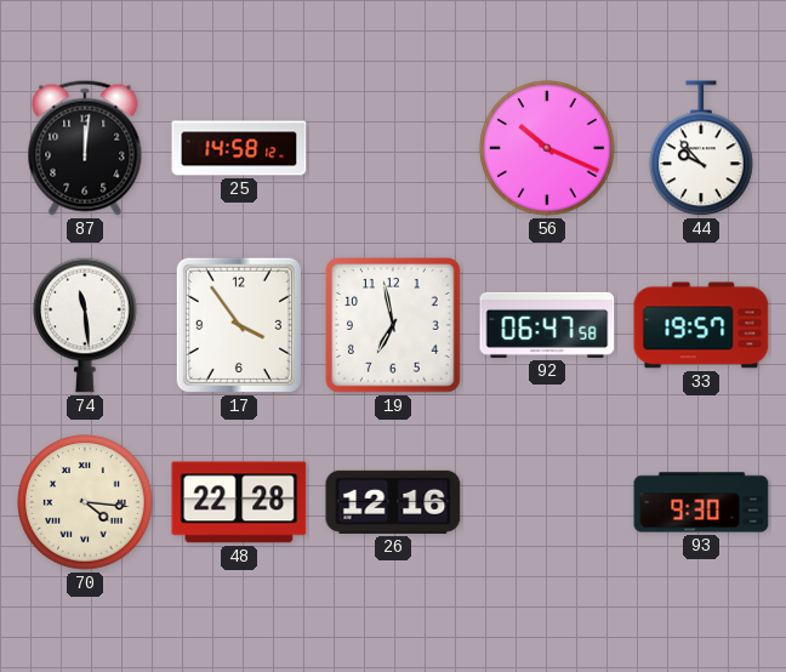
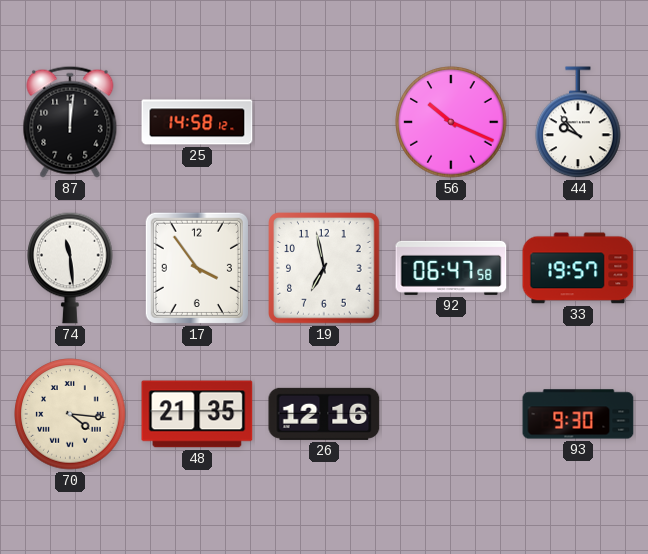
48: 22:28 -> 21:35
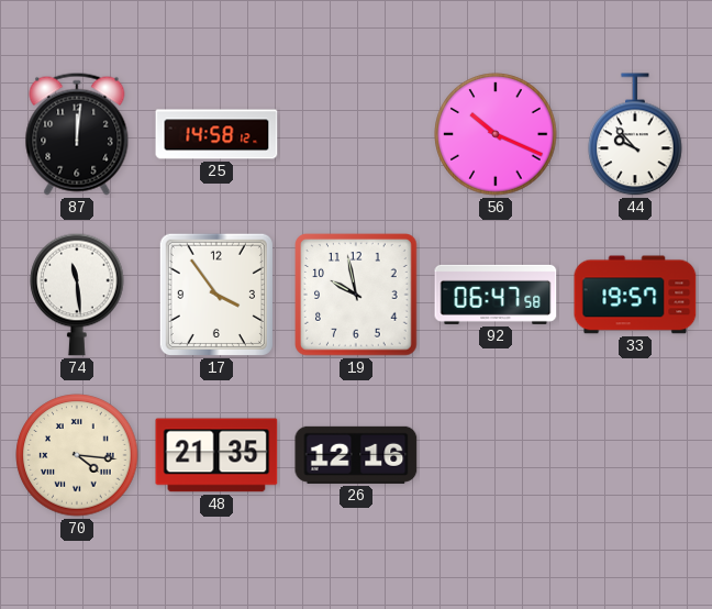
19: 6:58 -> 9:58
93: 9:30 -> none
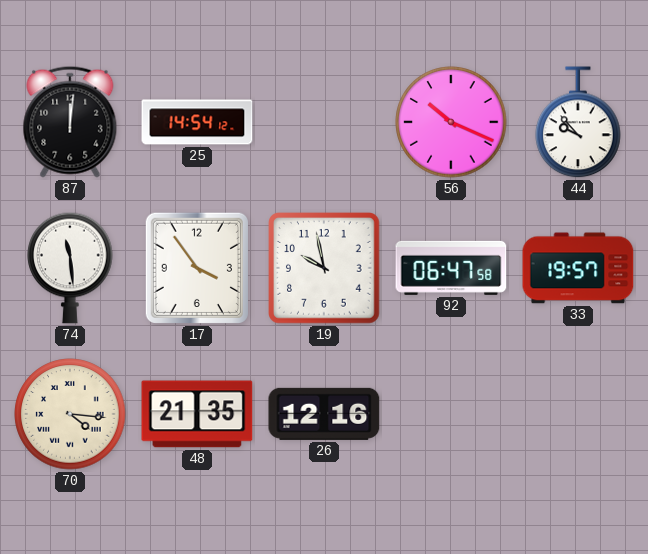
25: 14:58 -> 14:54
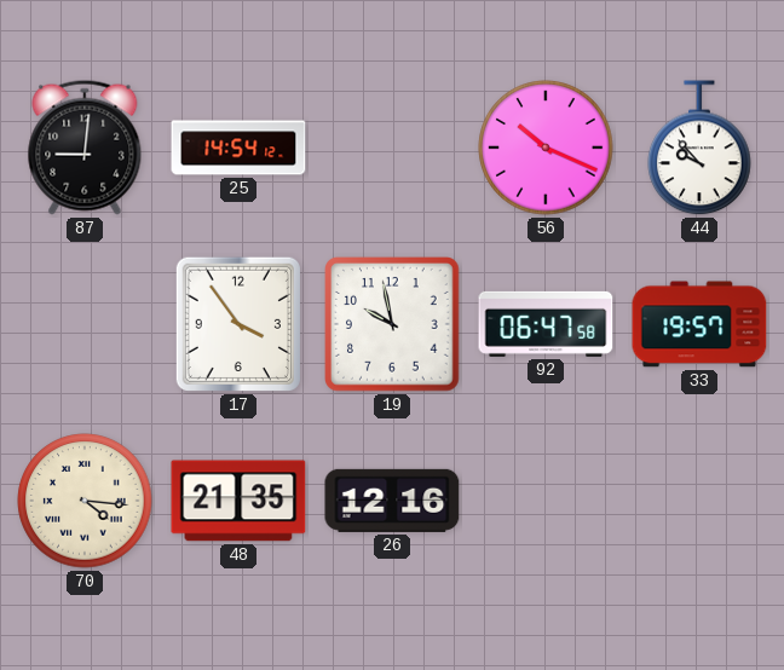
87: 12:01 -> 9:01
74: 11:29 -> none
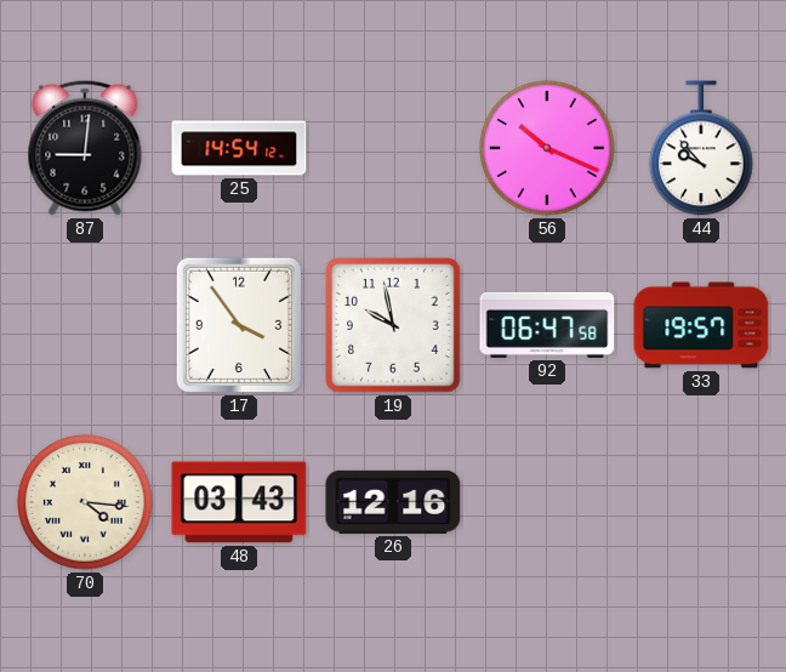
48: 21:35 -> 03:43
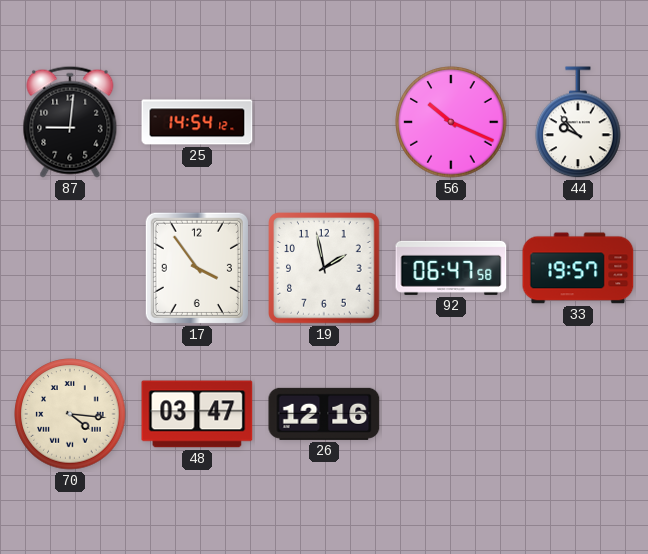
19: 9:58 -> 1:58
48: 03:43 -> 03:47
